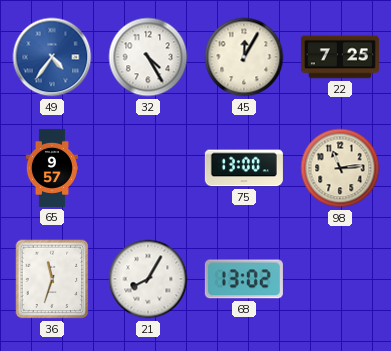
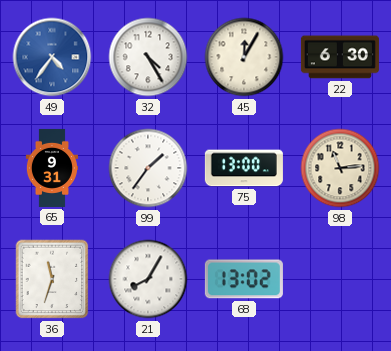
22: 7:25 -> 6:30
65: 9:57 -> 9:31
99: none -> 1:36
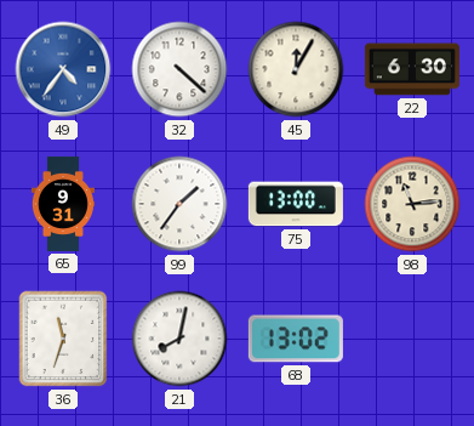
32: 4:25 -> 4:22
21: 8:05 -> 8:02
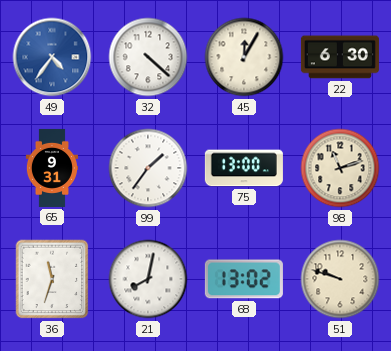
98: 11:14 -> 11:12
51: none -> 9:48
